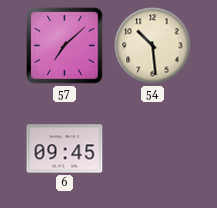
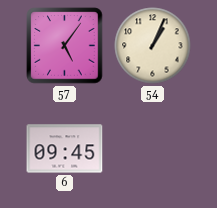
57: 7:08 -> 5:06
54: 10:29 -> 1:04
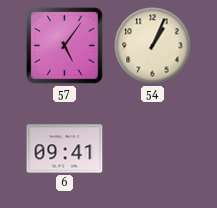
6: 09:45 -> 09:41
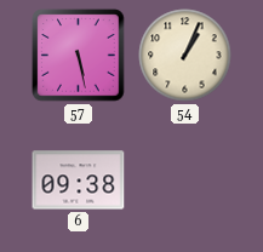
57: 5:06 -> 5:28
6: 09:41 -> 09:38
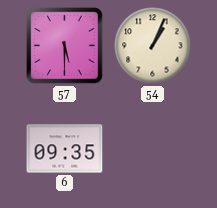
57: 5:28 -> 5:30
6: 09:38 -> 09:35
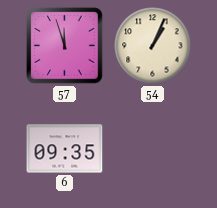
57: 5:30 -> 11:57
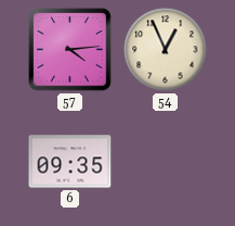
57: 11:57 -> 4:14
54: 1:04 -> 12:56
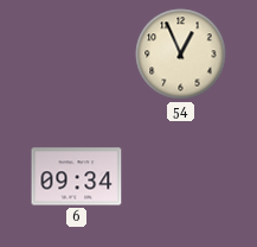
57: 4:14 -> none
6: 09:35 -> 09:34
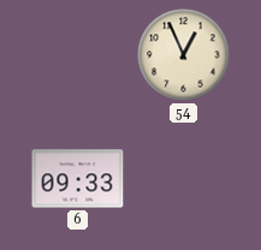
6: 09:34 -> 09:33
